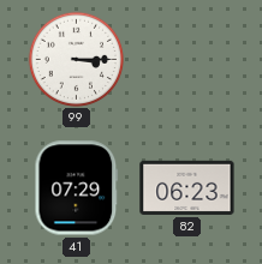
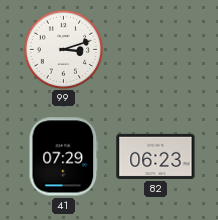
99: 3:15 -> 3:12
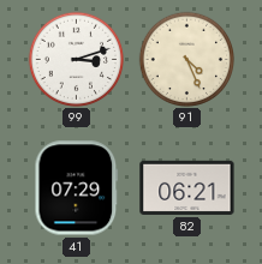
91: none -> 4:26
82: 06:23 -> 06:21
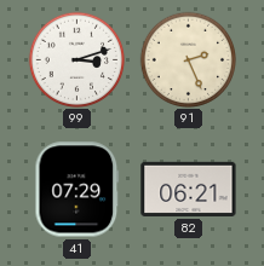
91: 4:26 -> 2:26
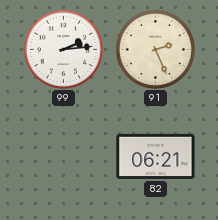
99: 3:12 -> 2:14
41: 07:29 -> none
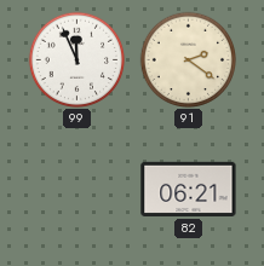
99: 2:14 -> 11:56
91: 2:26 -> 2:21
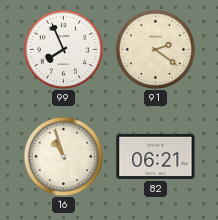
99: 11:56 -> 7:56
16: none -> 10:57
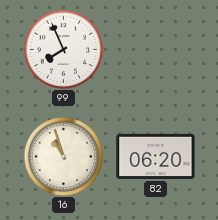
91: 2:21 -> none
82: 06:21 -> 06:20
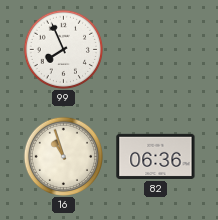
82: 06:20 -> 06:36
